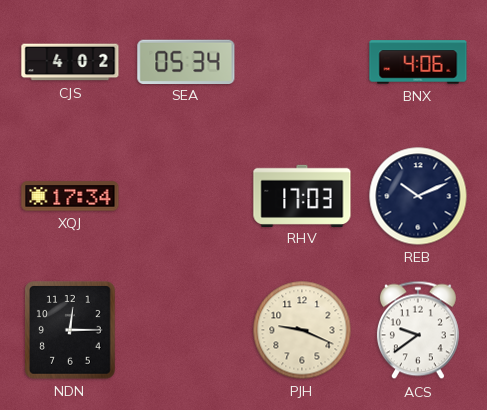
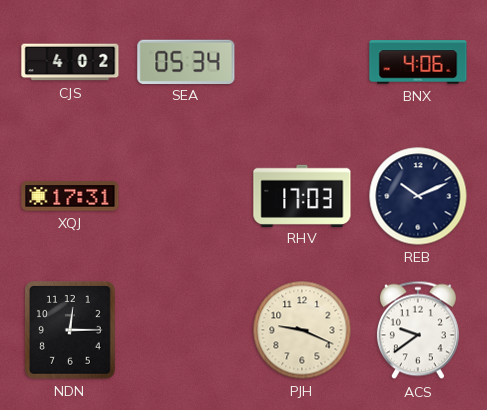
XQJ: 17:34 -> 17:31
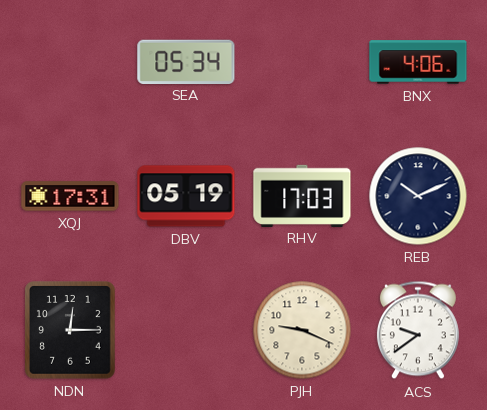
CJS: 4:02 -> none
DBV: none -> 05:19
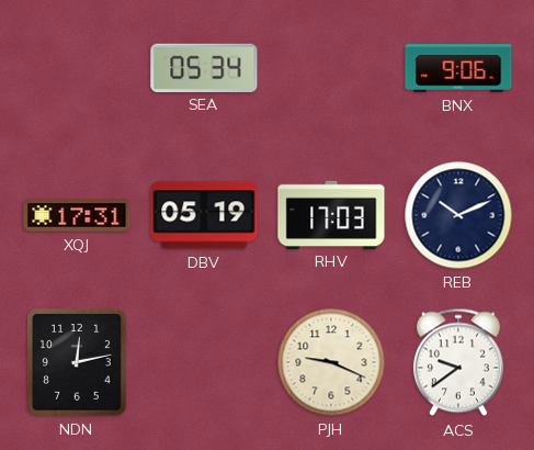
BNX: 4:06 -> 9:06
NDN: 12:15 -> 12:13
